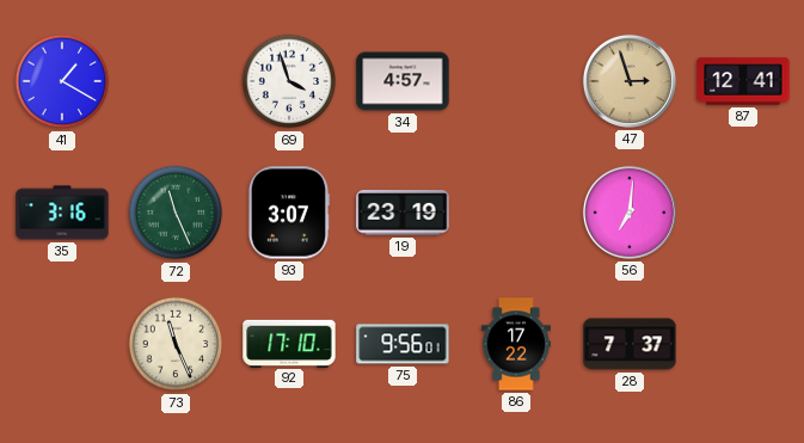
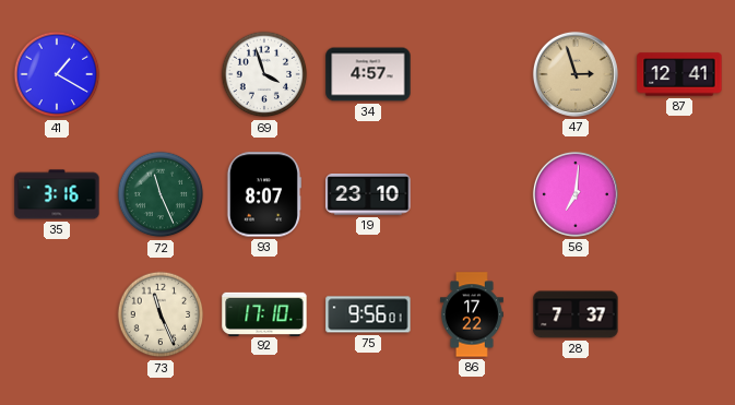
93: 3:07 -> 8:07
19: 23:19 -> 23:10
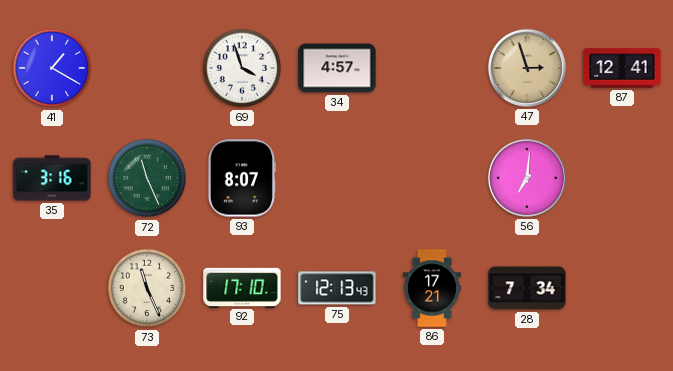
19: 23:10 -> none
75: 9:56 -> 12:13
86: 17:22 -> 17:21
28: 7:37 -> 7:34
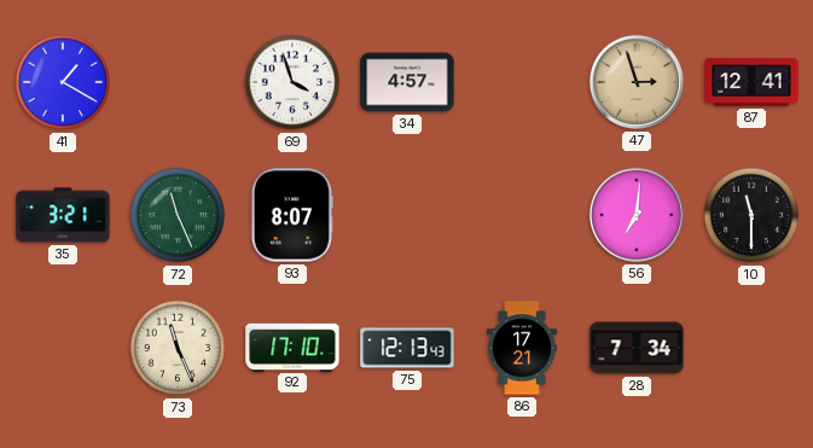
35: 3:16 -> 3:21
10: none -> 11:30
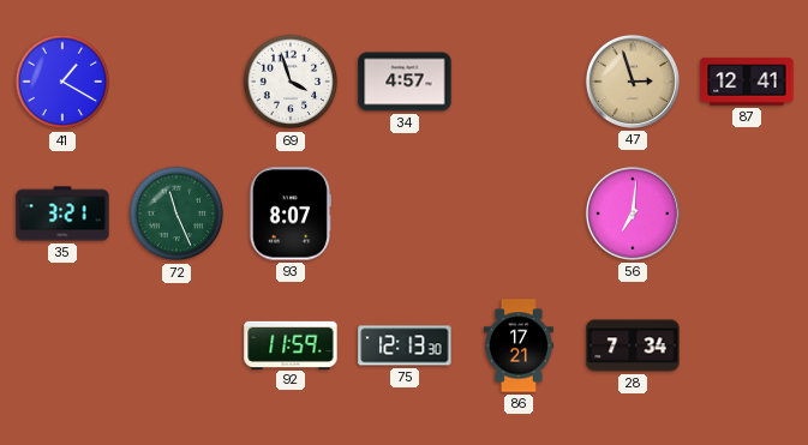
10: 11:30 -> none
73: 11:26 -> none
92: 17:10 -> 11:59
75: 12:13:43 -> 12:13:30
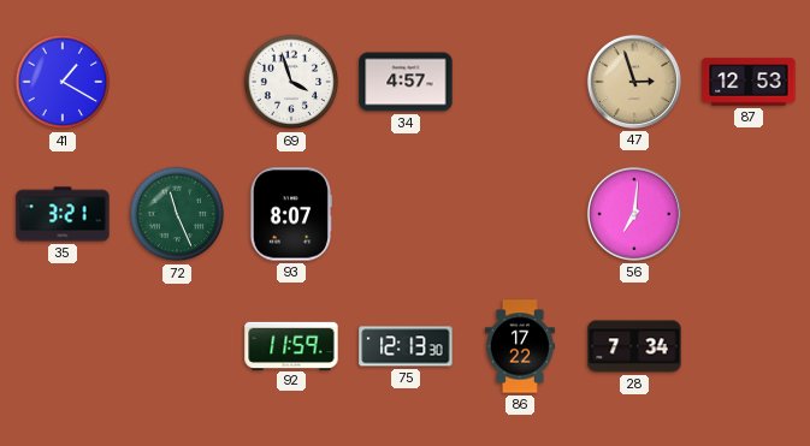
87: 12:41 -> 12:53
86: 17:21 -> 17:22
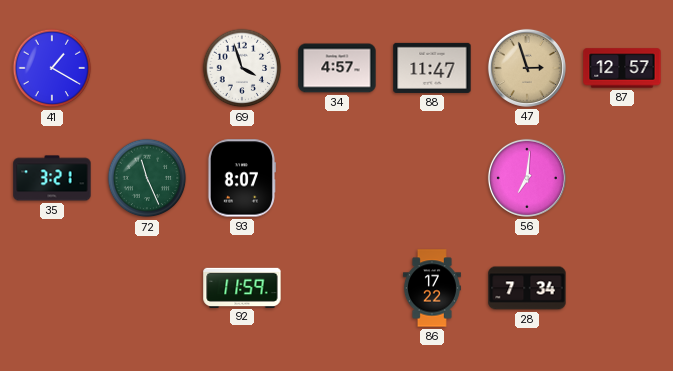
88: none -> 11:47
87: 12:53 -> 12:57
75: 12:13 -> none
